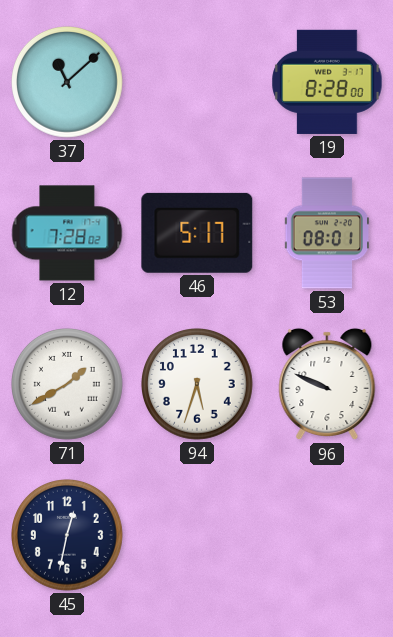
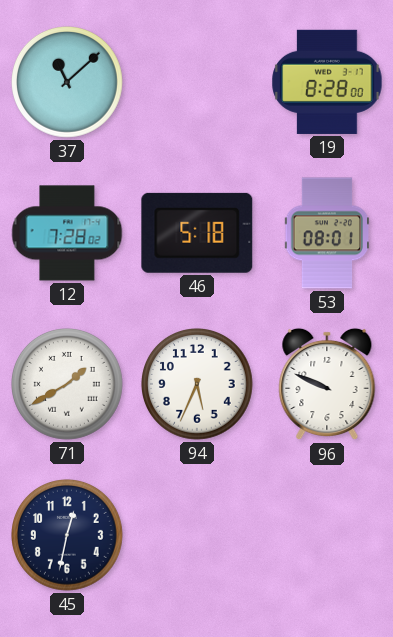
46: 5:17 -> 5:18
94: 5:33 -> 5:34
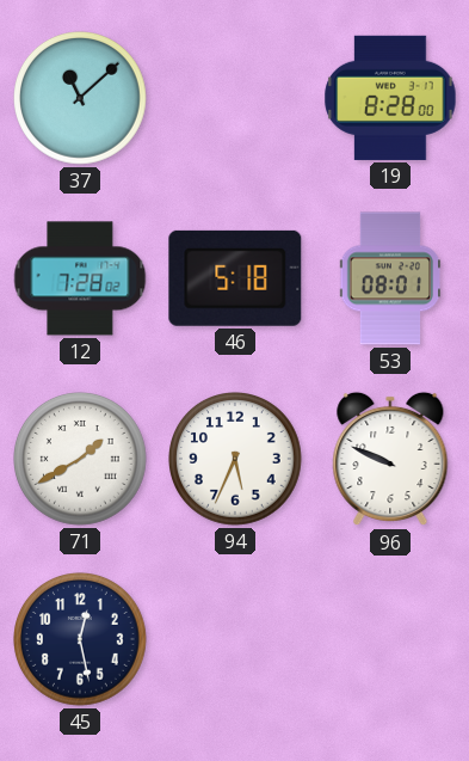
45: 12:32 -> 12:28
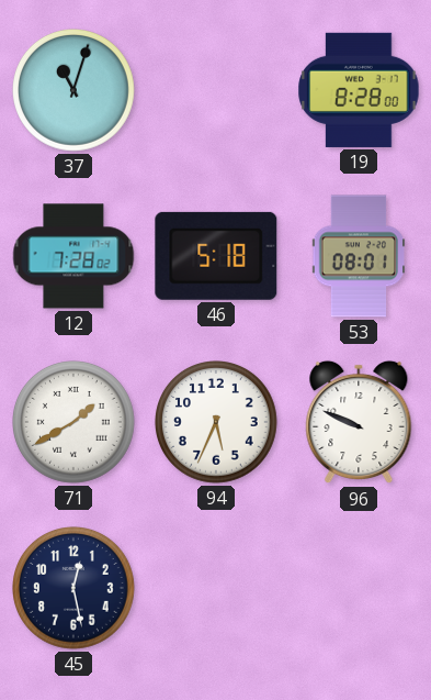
37: 11:08 -> 11:03
